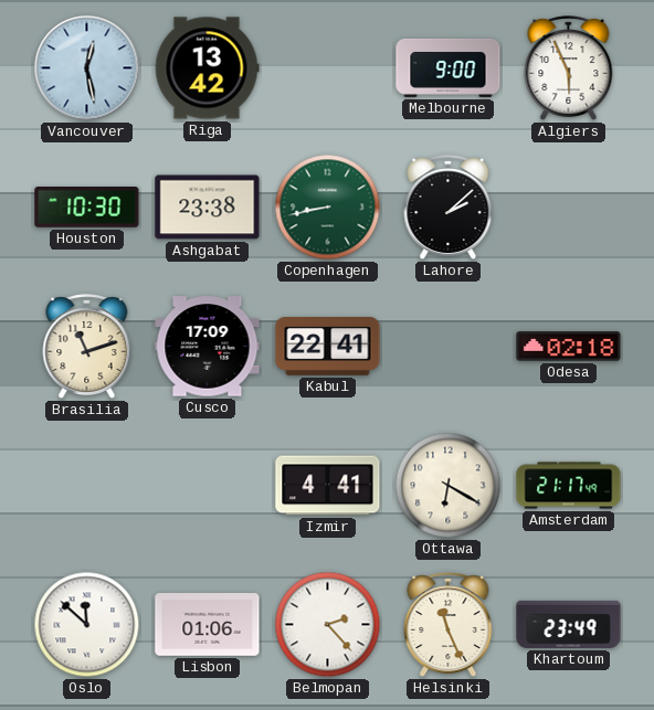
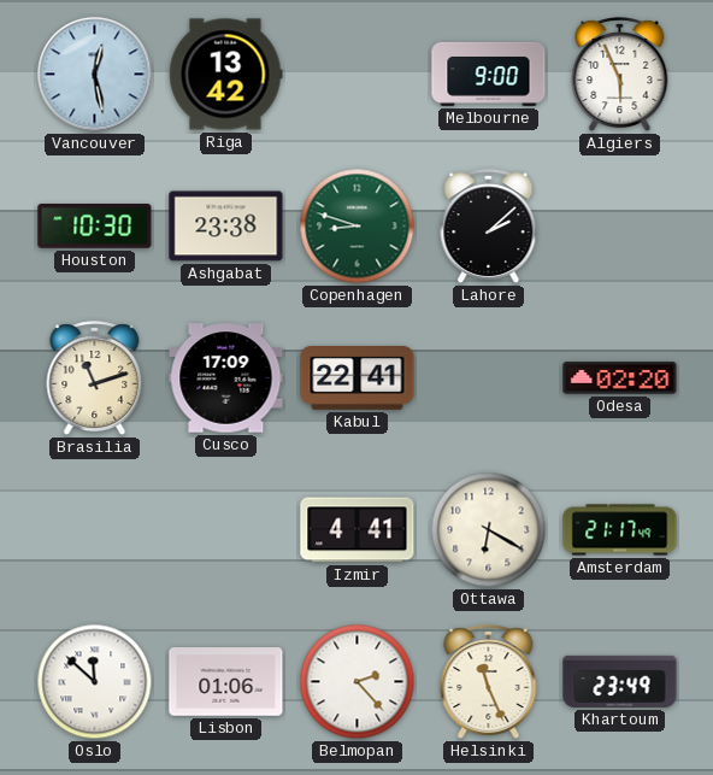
Copenhagen: 8:43 -> 8:48
Odesa: 02:18 -> 02:20
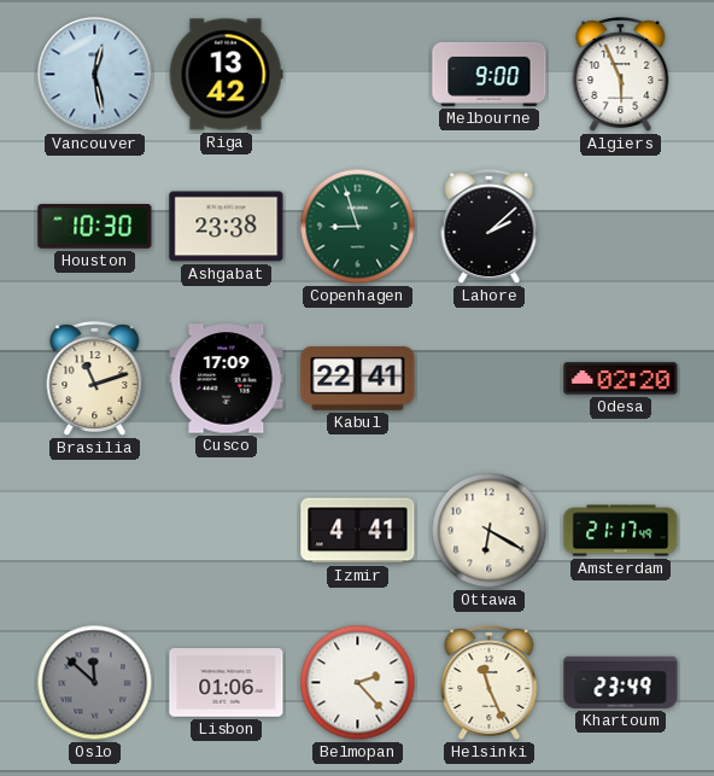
Copenhagen: 8:48 -> 8:57
Oslo dial: white -> grey
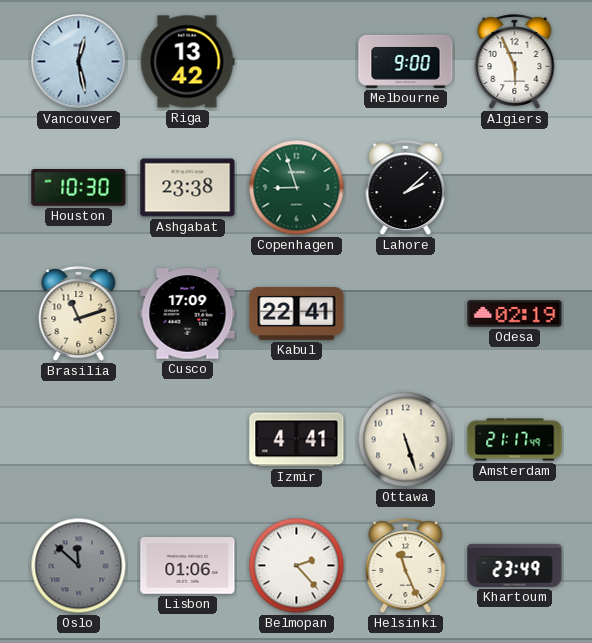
Odesa: 02:20 -> 02:19
Ottawa: 6:20 -> 5:27
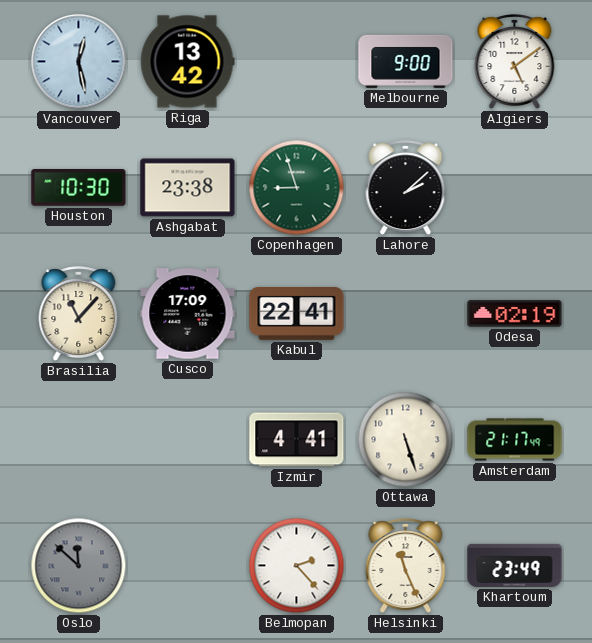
Algiers: 5:56 -> 5:09
Brasilia: 11:12 -> 11:07
Lisbon: 01:06 -> none
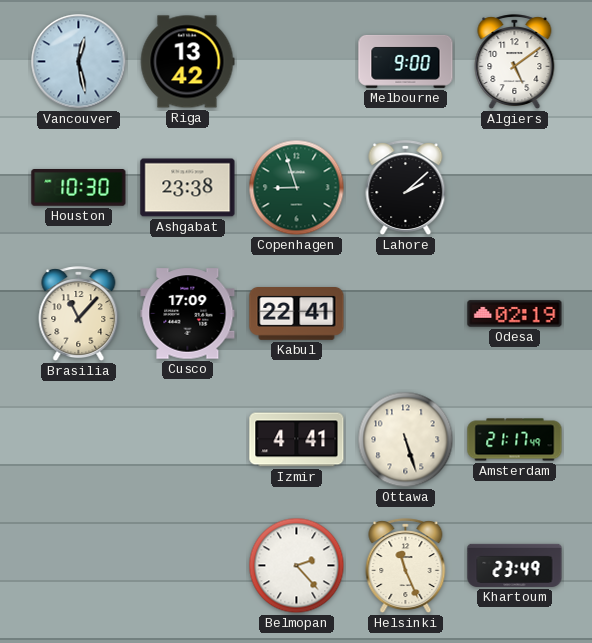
Oslo: 11:52 -> none
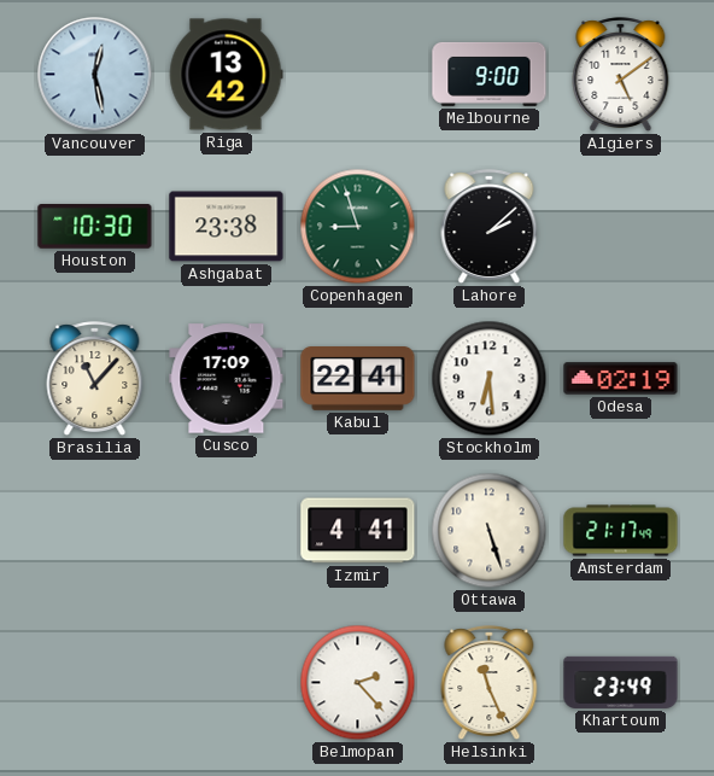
Stockholm: none -> 6:29
